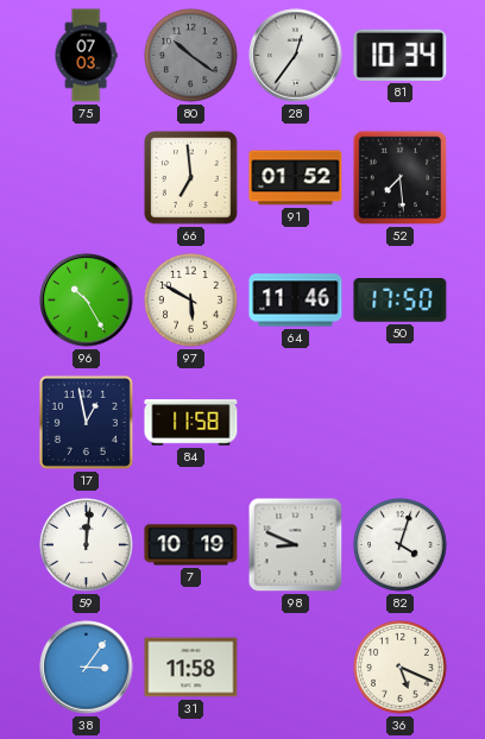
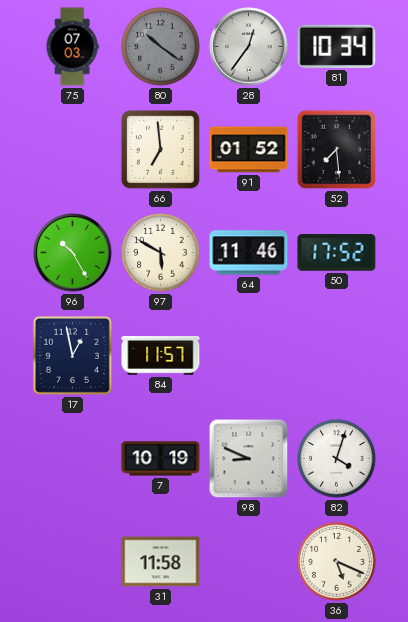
50: 17:50 -> 17:52
84: 11:58 -> 11:57
59: 12:01 -> none
38: 3:06 -> none
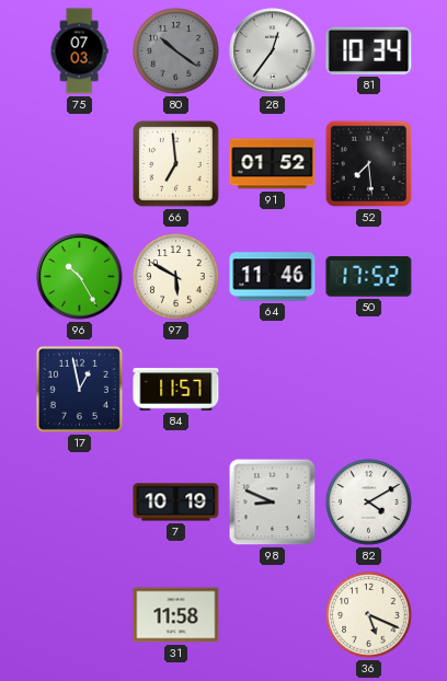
82: 4:03 -> 4:10
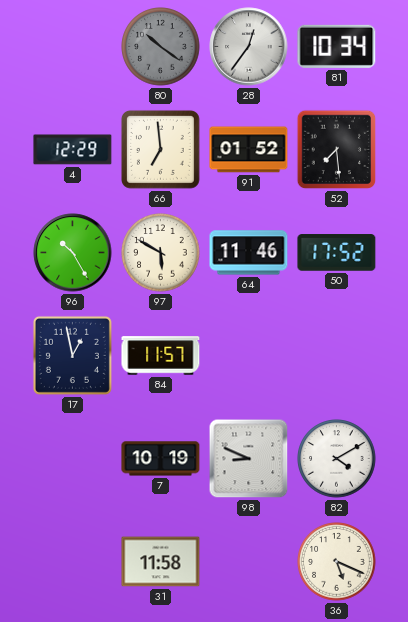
75: 07:03 -> none
4: none -> 12:29
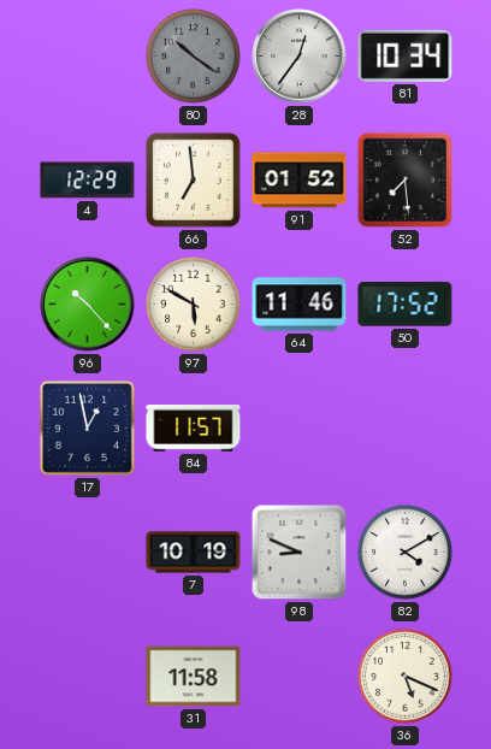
96: 10:25 -> 10:23
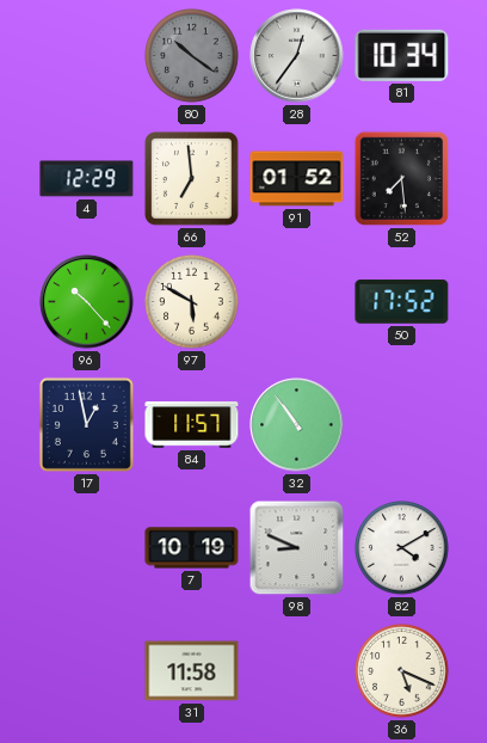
64: 11:46 -> none
32: none -> 10:54
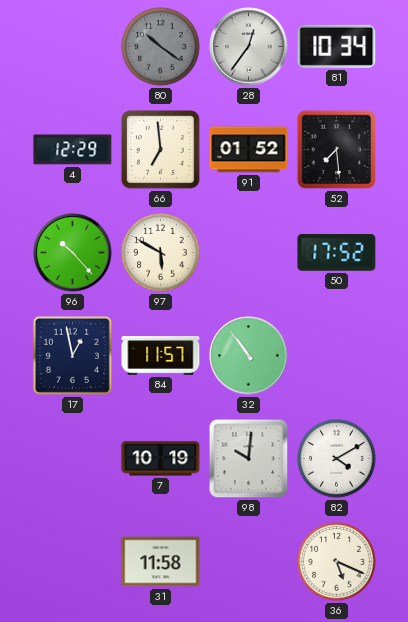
98: 8:49 -> 10:01
